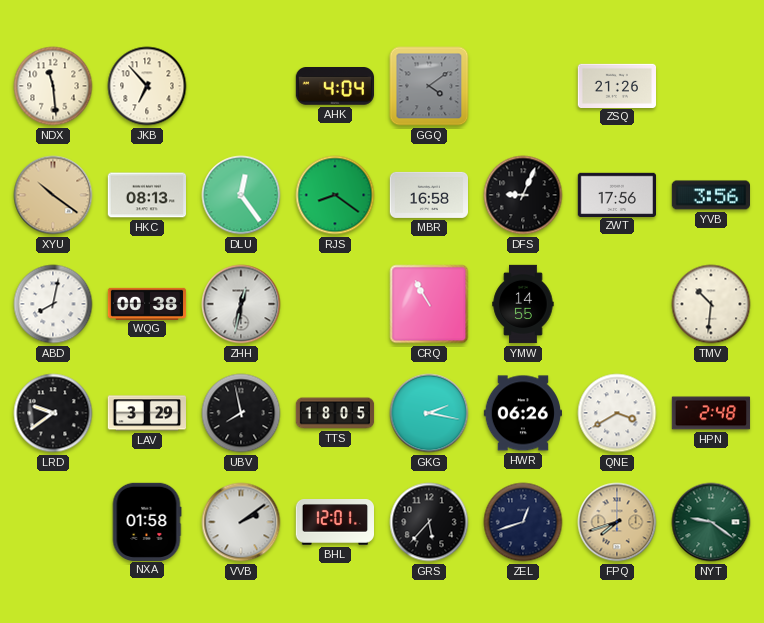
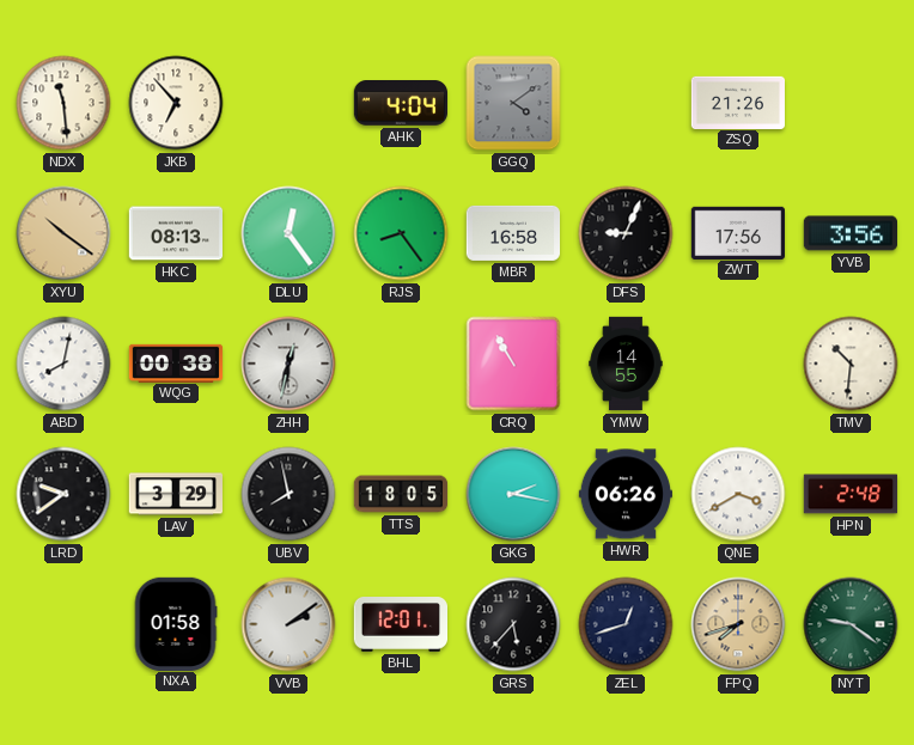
RJS: 8:21 -> 8:24
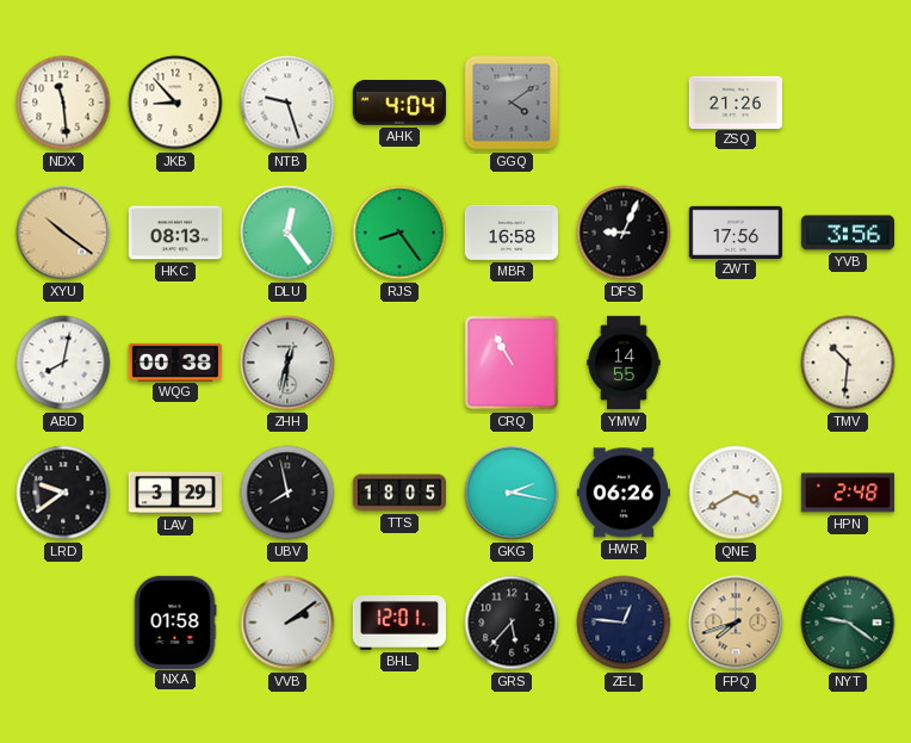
JKB: 6:53 -> 8:53
NTB: none -> 9:27
ZEL: 12:42 -> 12:46
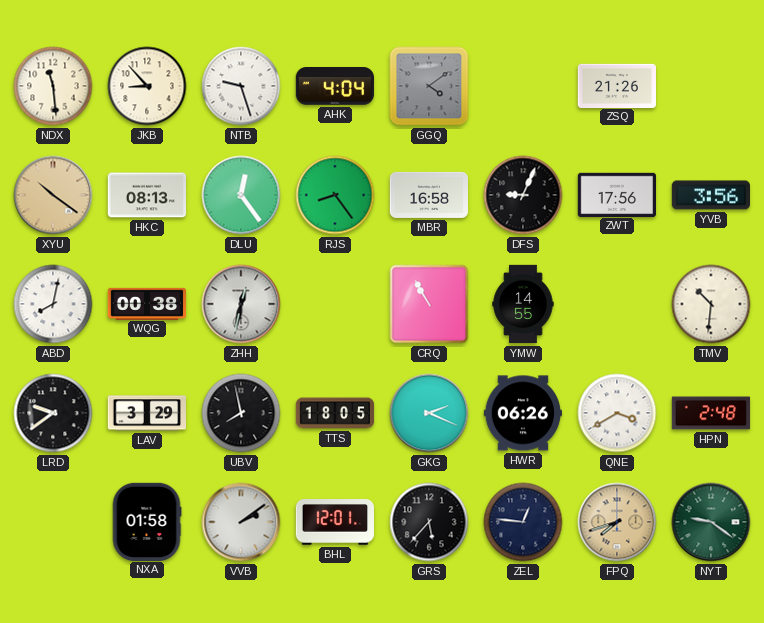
GKG: 2:17 -> 2:19
